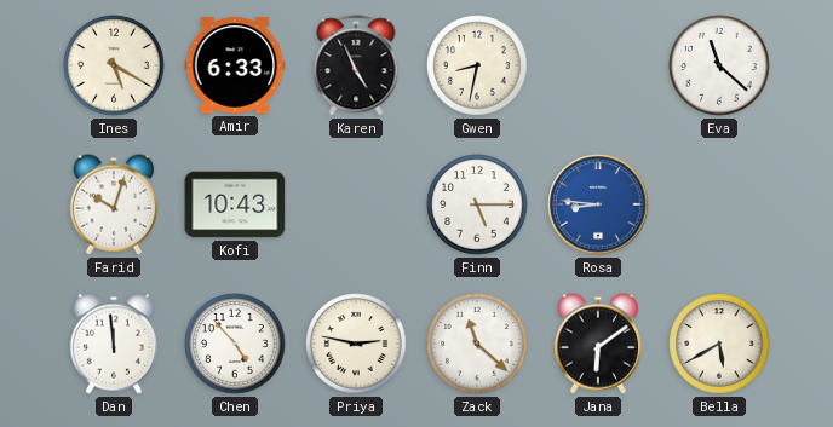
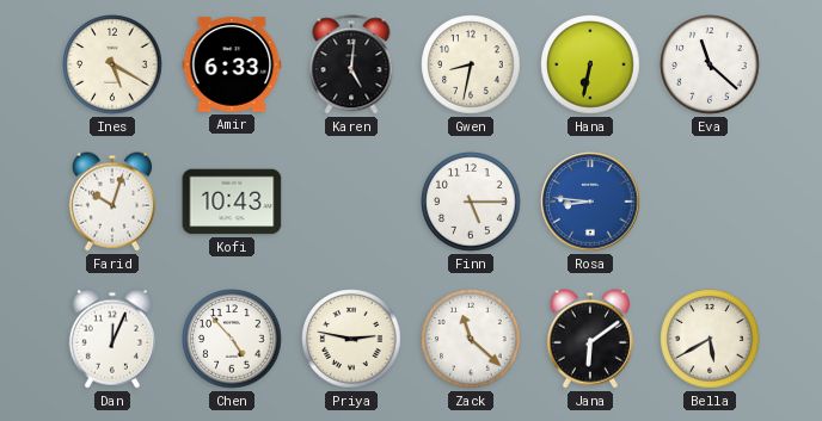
Karen: 4:56 -> 5:01
Hana: none -> 6:32
Dan: 11:59 -> 12:04
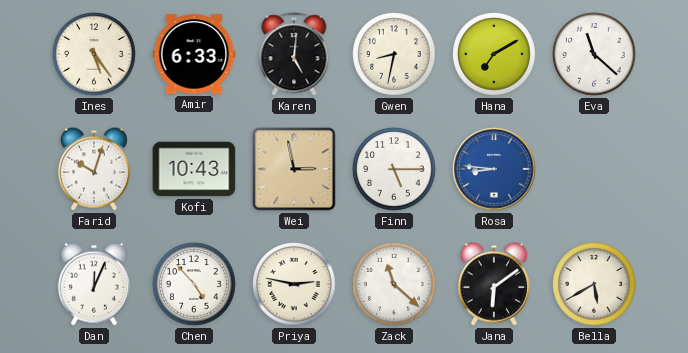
Ines: 5:20 -> 5:24
Hana: 6:32 -> 7:10
Wei: none -> 2:58
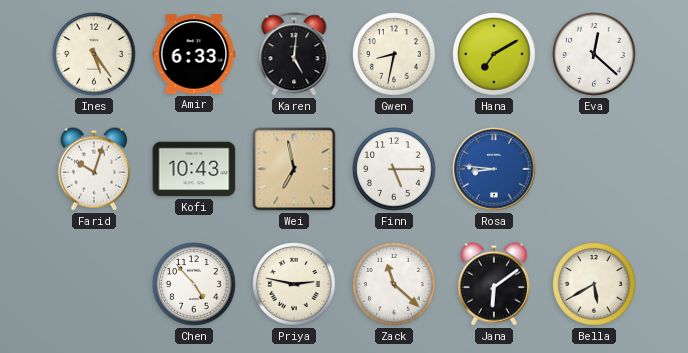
Eva: 11:22 -> 12:22
Wei: 2:58 -> 6:58
Dan: 12:04 -> none
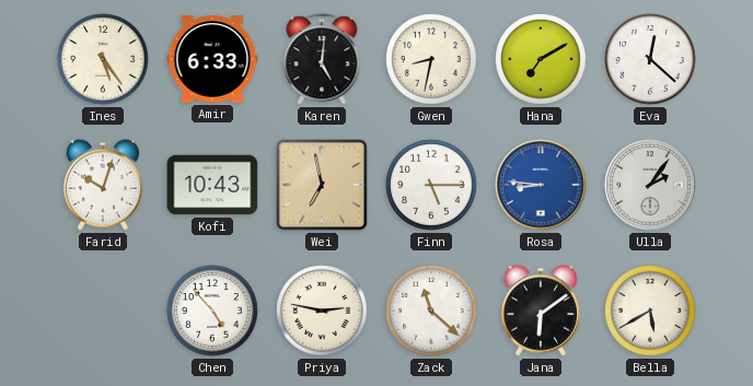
Ulla: none -> 2:06
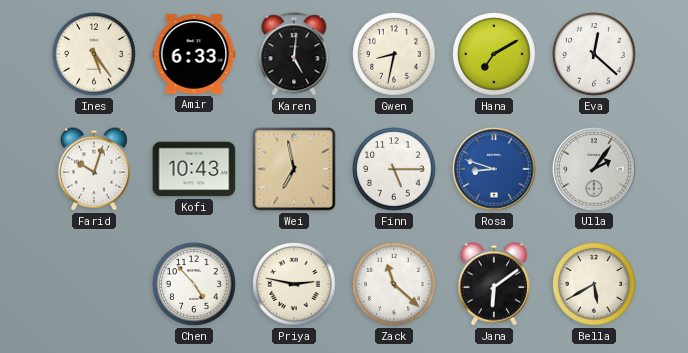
Rosa: 8:46 -> 8:48
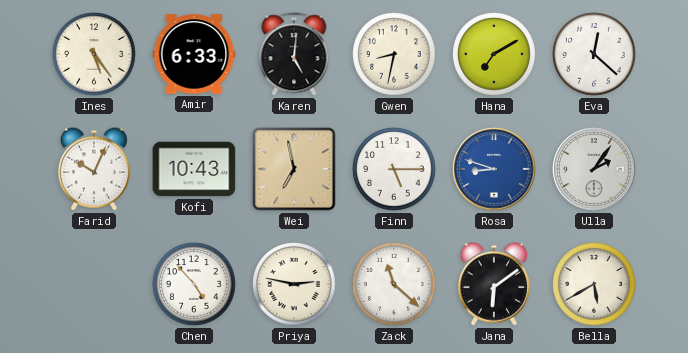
Farid: 10:03 -> 10:04
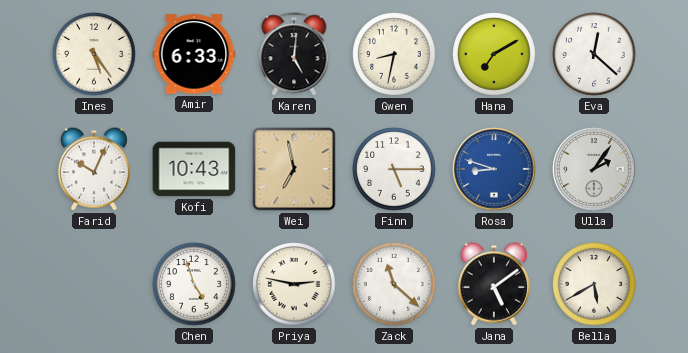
Chen: 4:53 -> 4:57
Jana: 6:09 -> 5:09
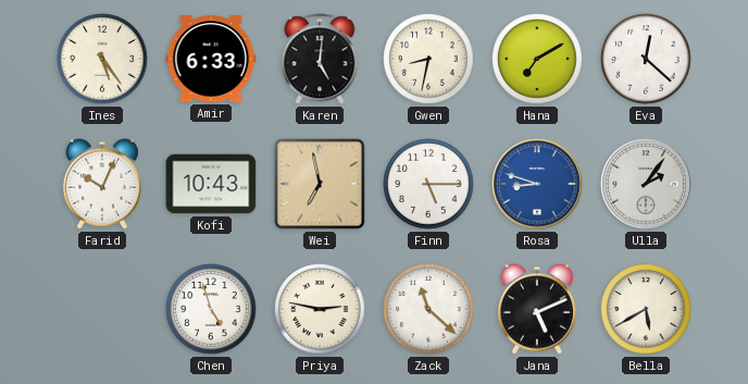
Jana: 5:09 -> 5:11
